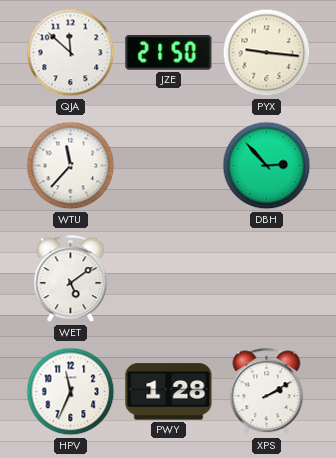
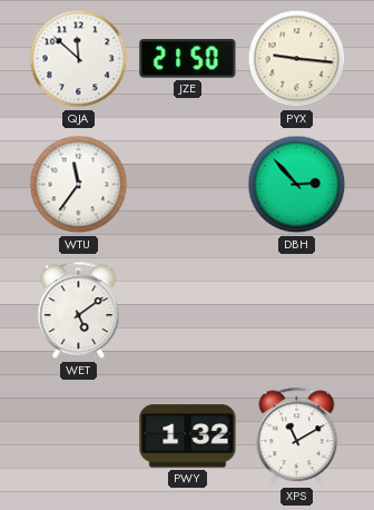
WTU: 11:37 -> 11:36
HPV: 11:34 -> none
PWY: 1:28 -> 1:32
XPS: 2:10 -> 11:10
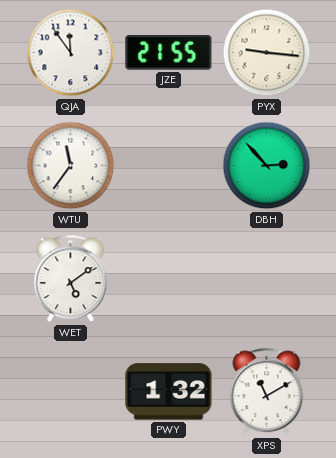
QJA: 11:52 -> 11:54
JZE: 21:50 -> 21:55
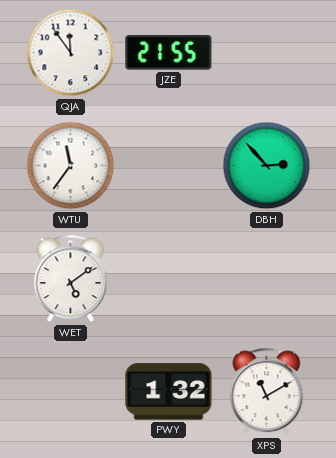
PYX: 9:16 -> none
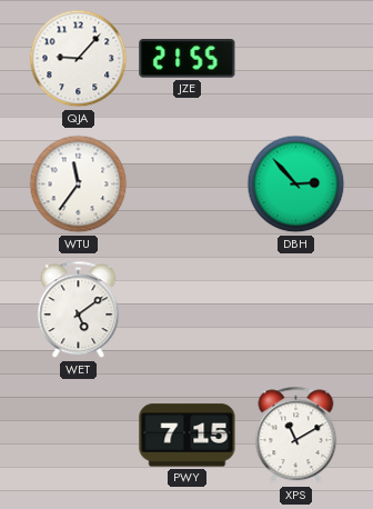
QJA: 11:54 -> 9:07
PWY: 1:32 -> 7:15
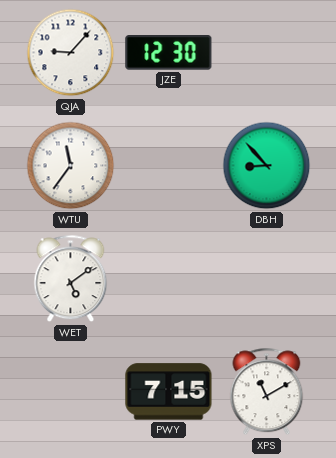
JZE: 21:55 -> 12:30
DBH: 2:53 -> 8:53
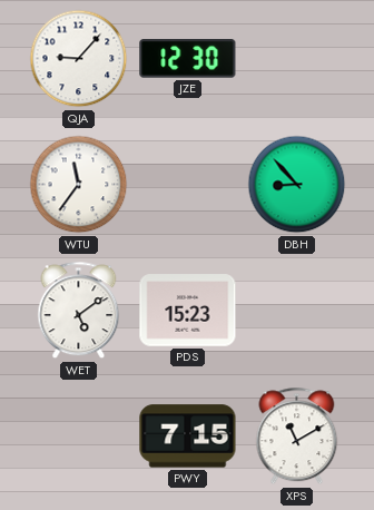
PDS: none -> 15:23
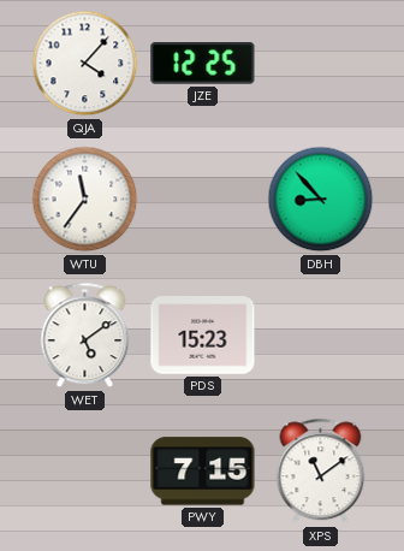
QJA: 9:07 -> 4:07
JZE: 12:30 -> 12:25
XPS: 11:10 -> 11:09
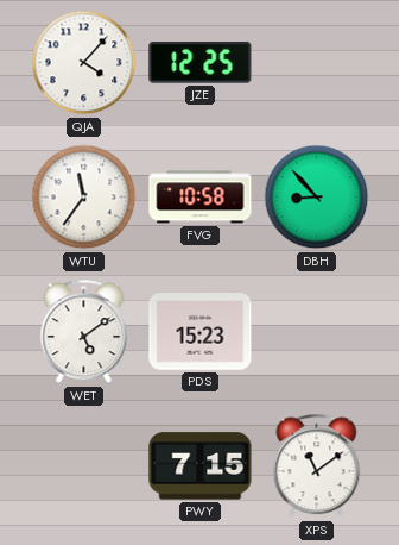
FVG: none -> 10:58
